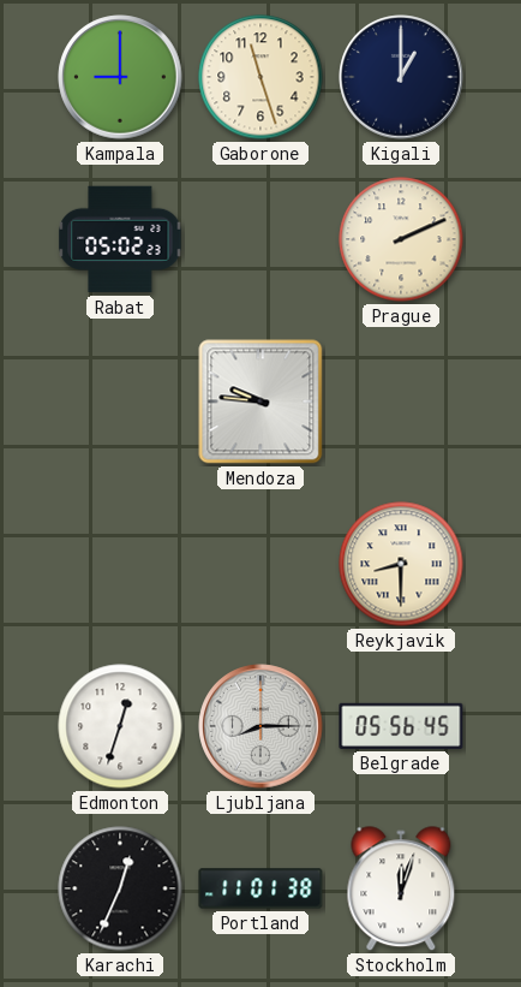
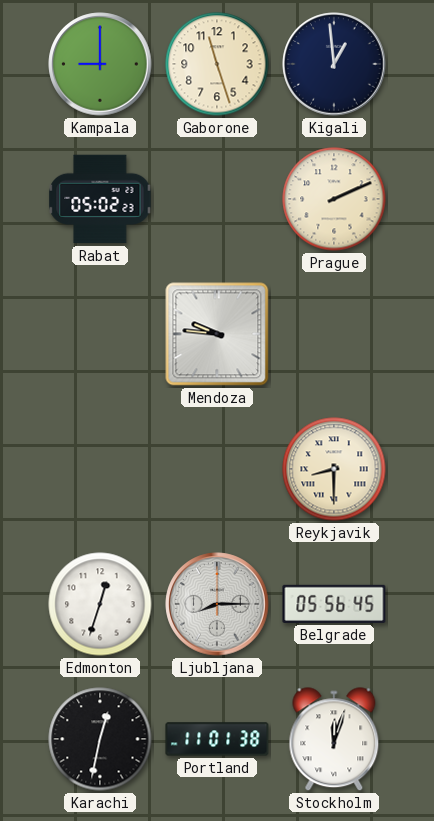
Kigali: 1:00 -> 12:59
Karachi: 12:34 -> 12:32
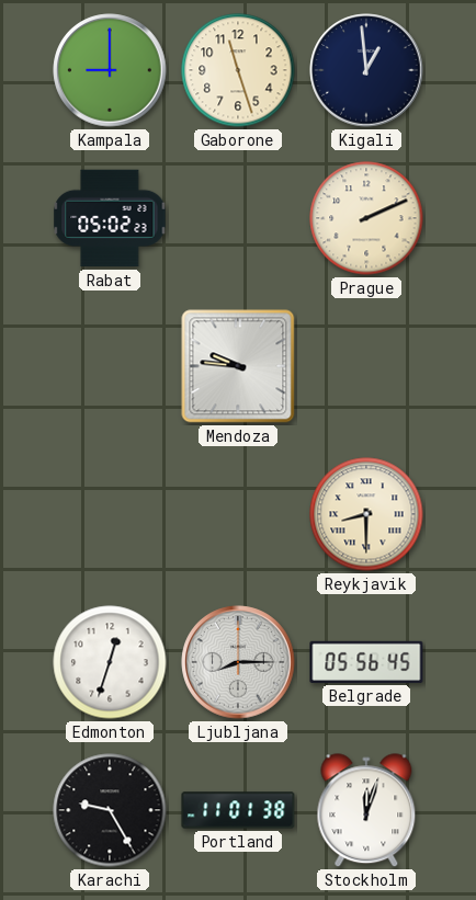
Karachi: 12:32 -> 9:25
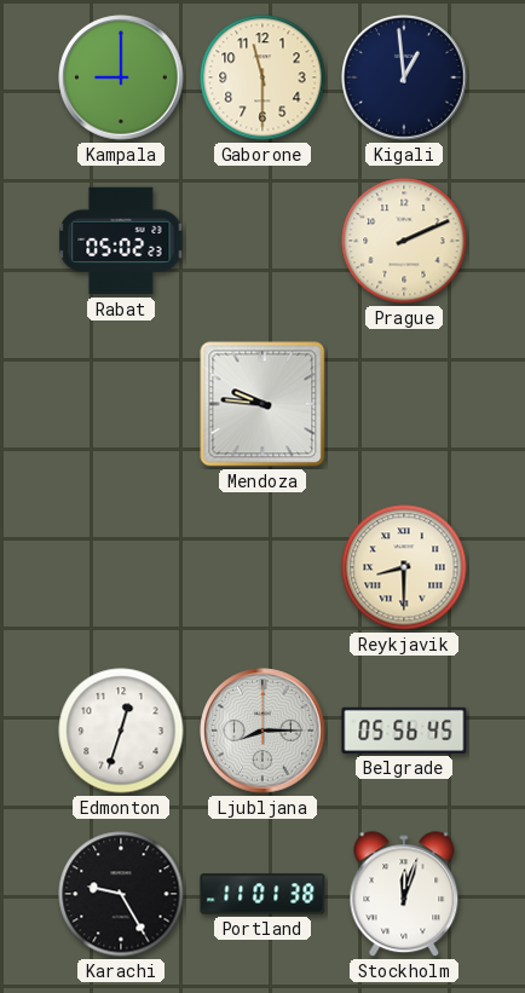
Gaborone: 11:27 -> 11:30
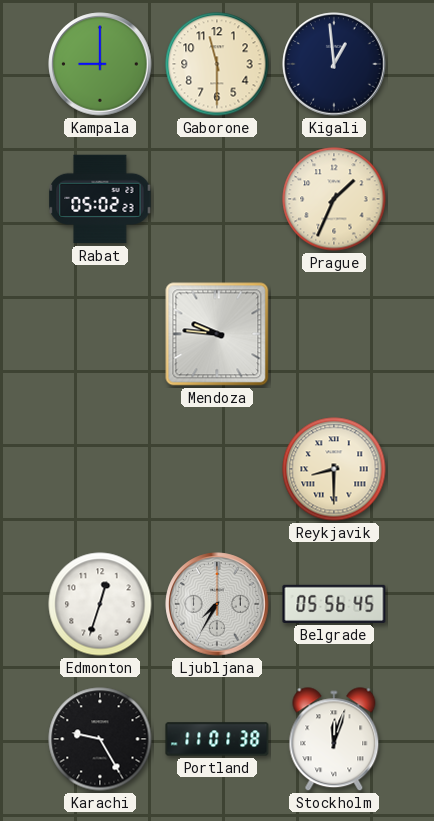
Prague: 2:11 -> 1:34
Ljubljana: 8:15 -> 7:35
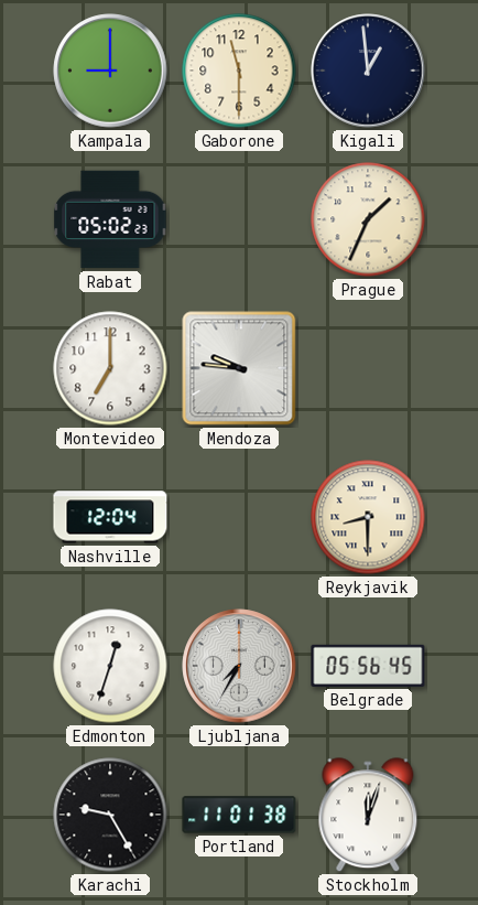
Montevideo: none -> 7:00
Nashville: none -> 12:04
